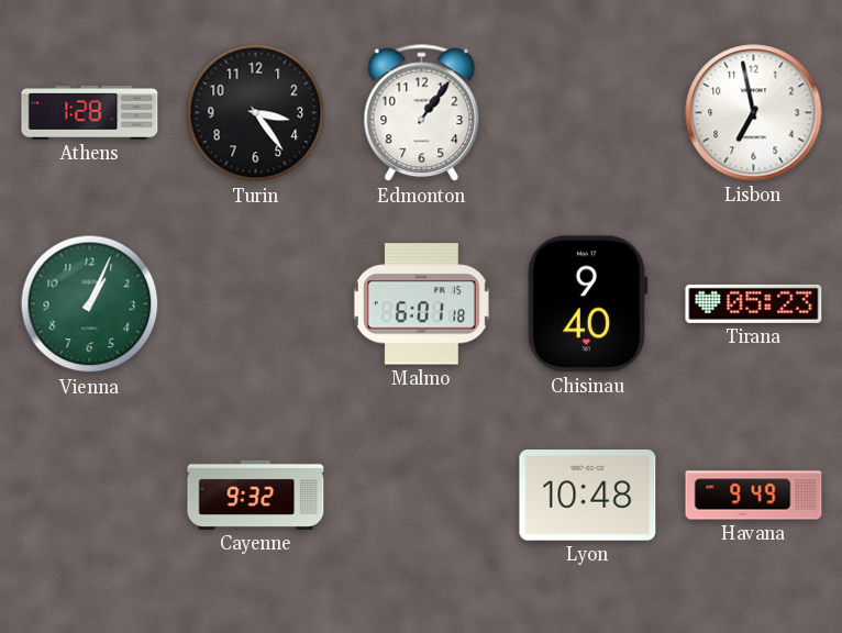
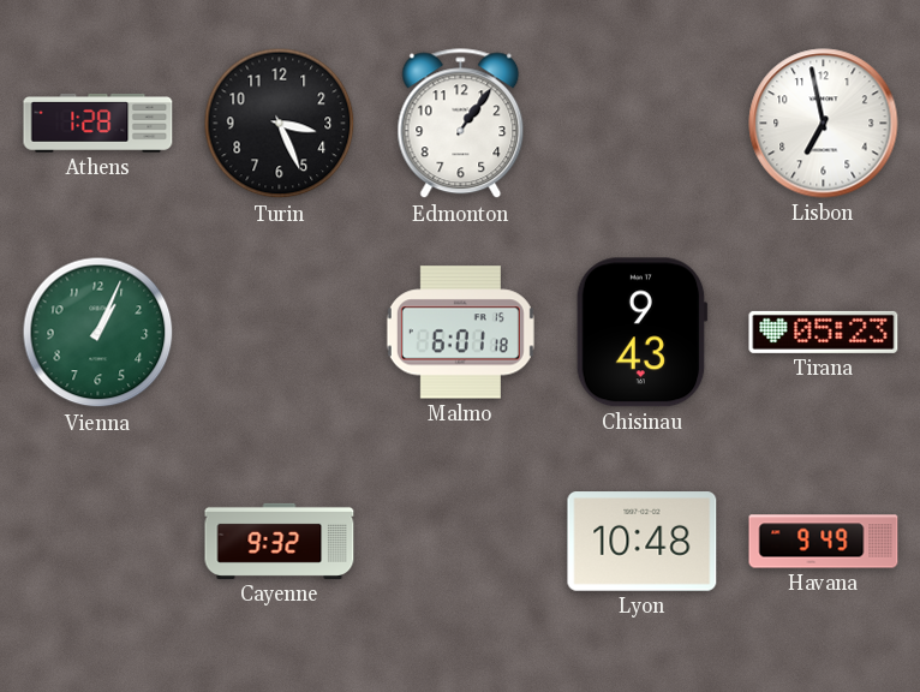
Turin: 3:24 -> 3:26
Chisinau: 9:40 -> 9:43
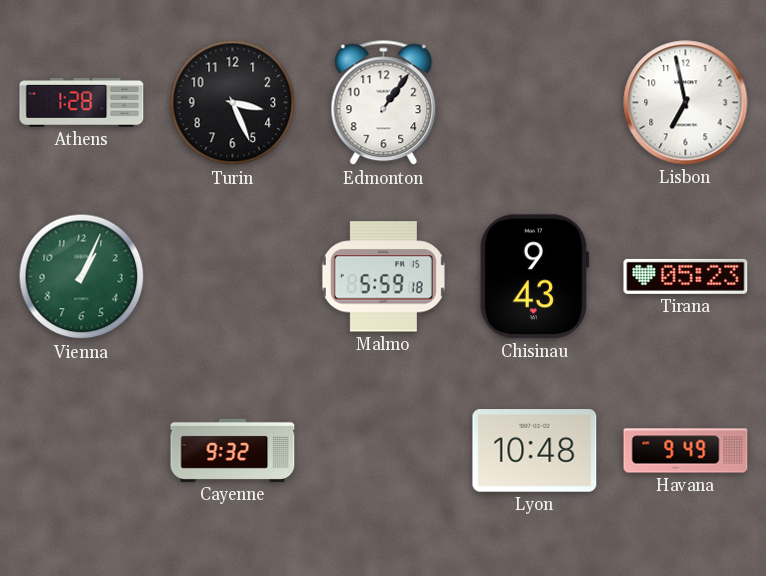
Malmo: 6:01 -> 5:59
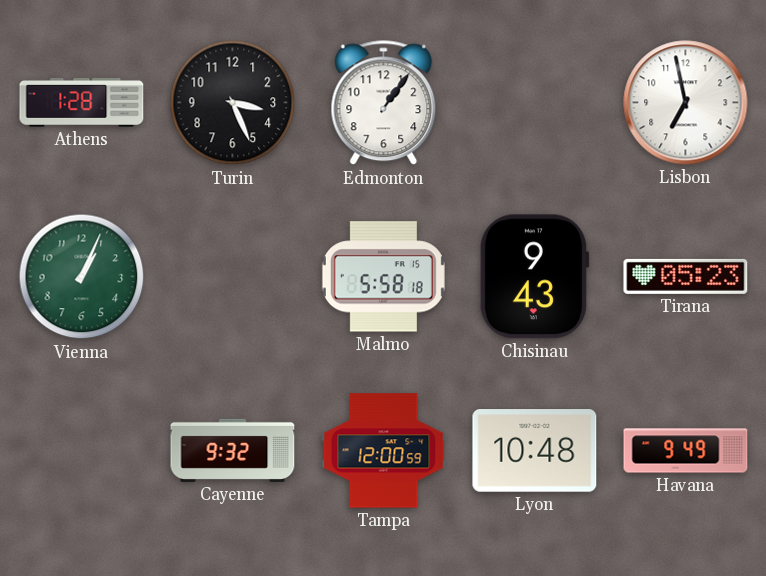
Malmo: 5:59 -> 5:58
Tampa: none -> 12:00
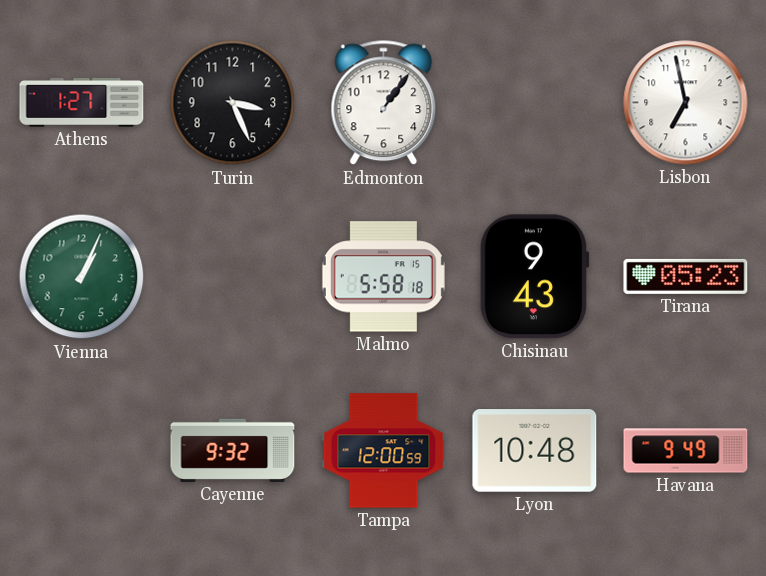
Athens: 1:28 -> 1:27
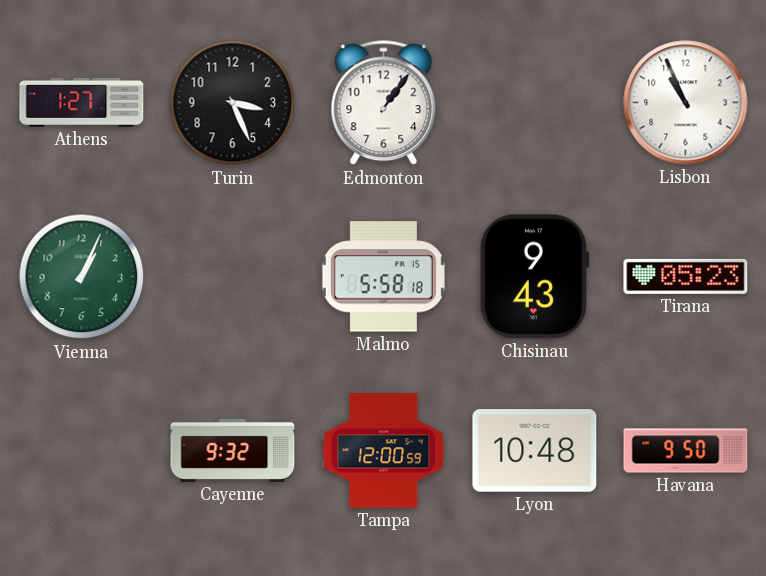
Lisbon: 6:58 -> 10:56
Havana: 9:49 -> 9:50
